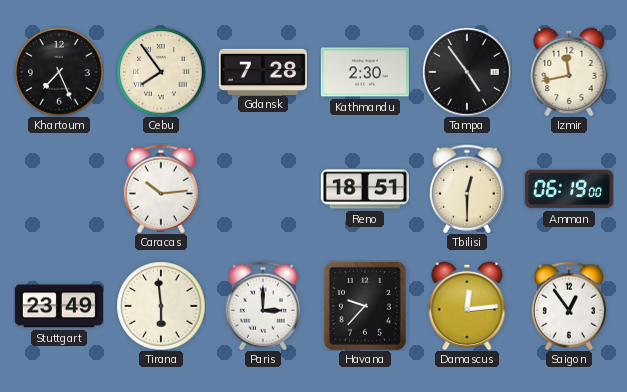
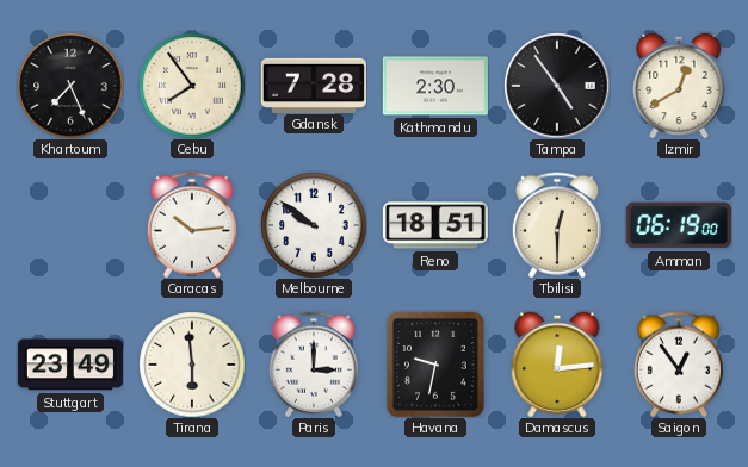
Izmir: 11:43 -> 12:40
Melbourne: none -> 9:51
Havana: 9:37 -> 9:32
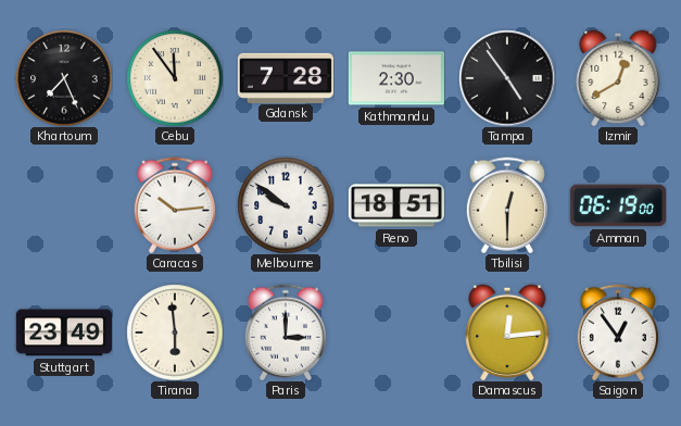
Cebu: 7:54 -> 11:54
Havana: 9:32 -> none
